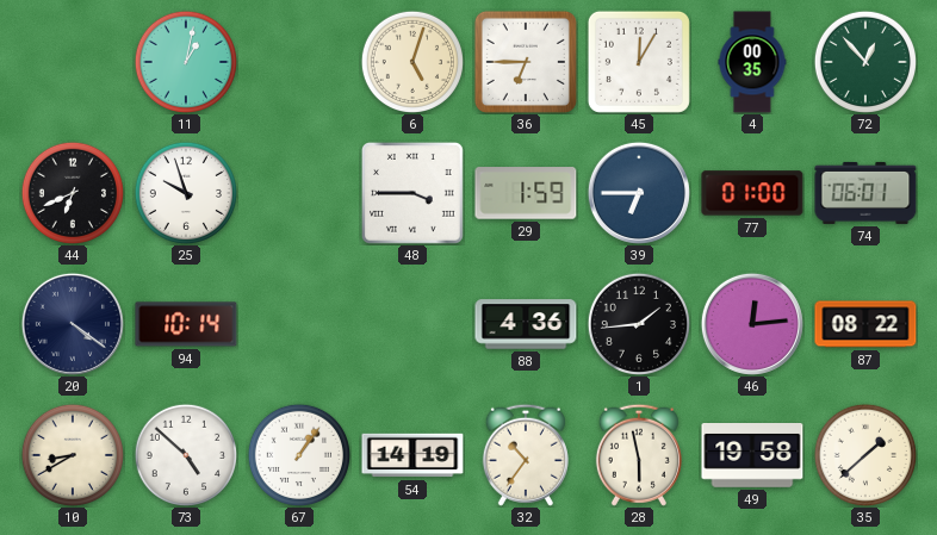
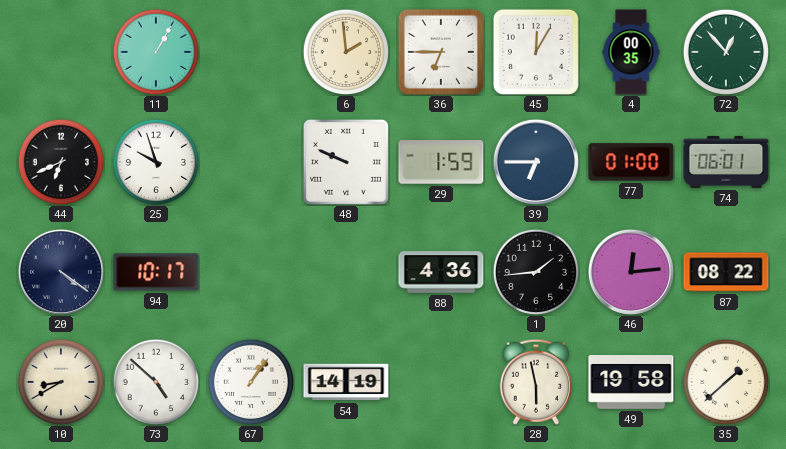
11: 1:02 -> 1:05
6: 5:03 -> 1:59
48: 3:45 -> 9:49
94: 10:14 -> 10:17
32: 10:36 -> none
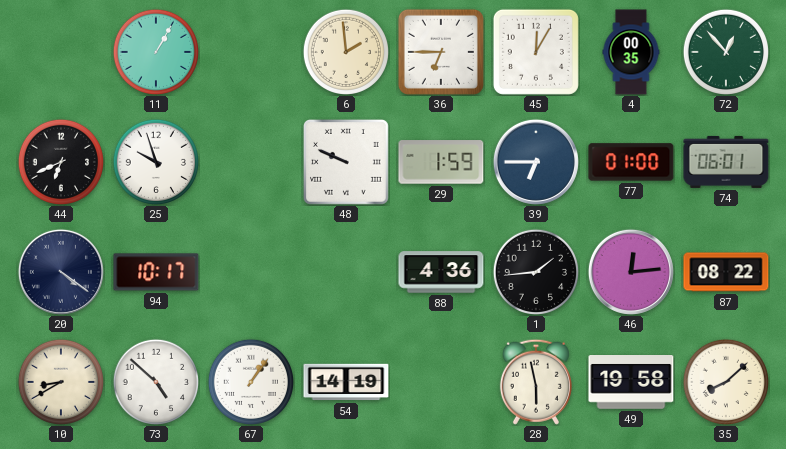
35: 1:38 -> 8:08
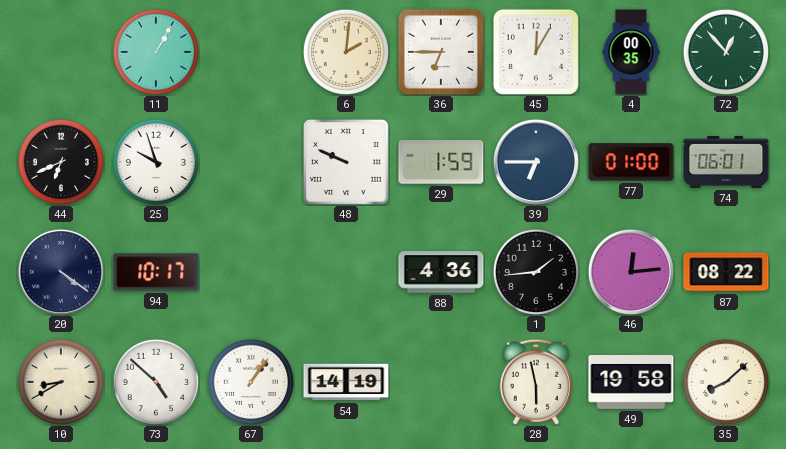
6: 1:59 -> 2:01
